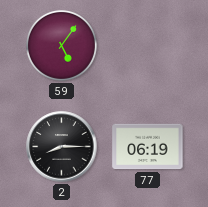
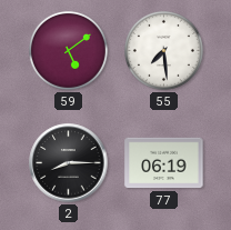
59: 5:06 -> 5:09
55: none -> 7:29
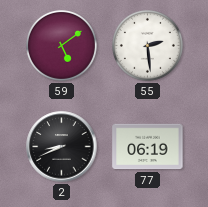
55: 7:29 -> 2:29
2: 8:15 -> 8:41
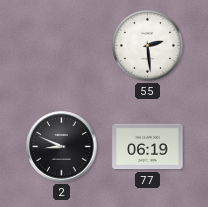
59: 5:09 -> none
2: 8:41 -> 8:49
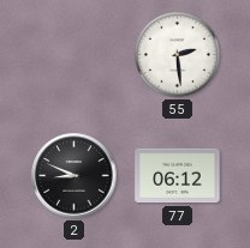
77: 06:19 -> 06:12
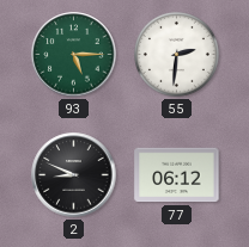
93: none -> 5:15
55: 2:29 -> 2:31
